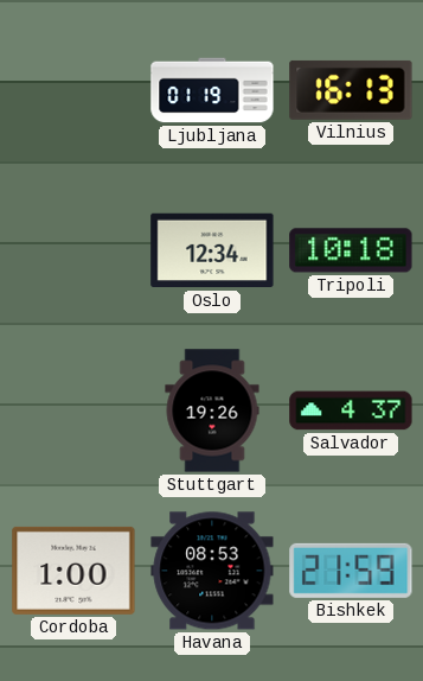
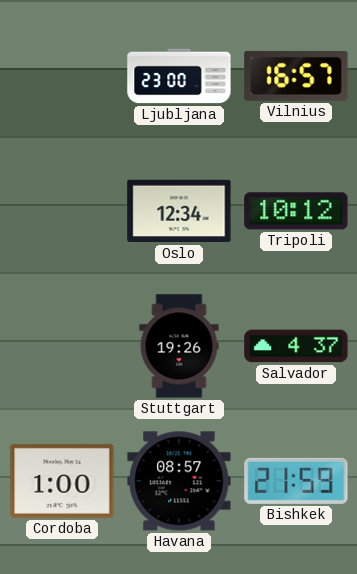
Ljubljana: 01:19 -> 23:00
Vilnius: 16:13 -> 16:57
Tripoli: 10:18 -> 10:12
Havana: 08:53 -> 08:57
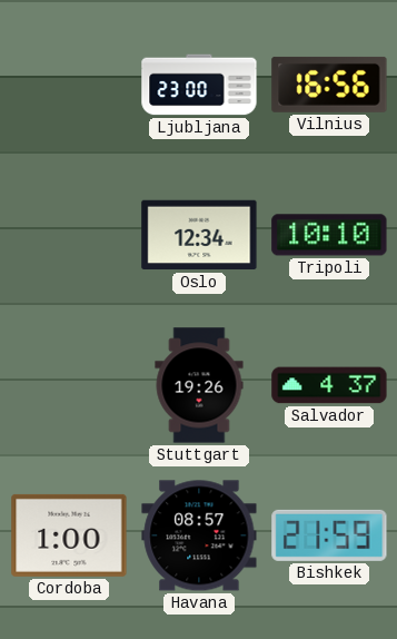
Vilnius: 16:57 -> 16:56
Tripoli: 10:12 -> 10:10
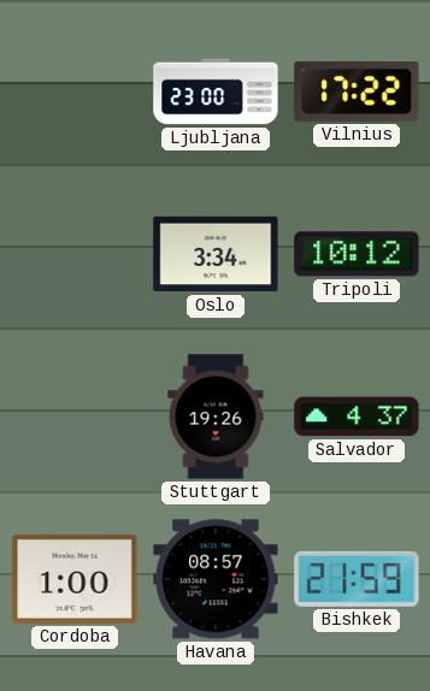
Vilnius: 16:56 -> 17:22
Oslo: 12:34 -> 3:34
Tripoli: 10:10 -> 10:12
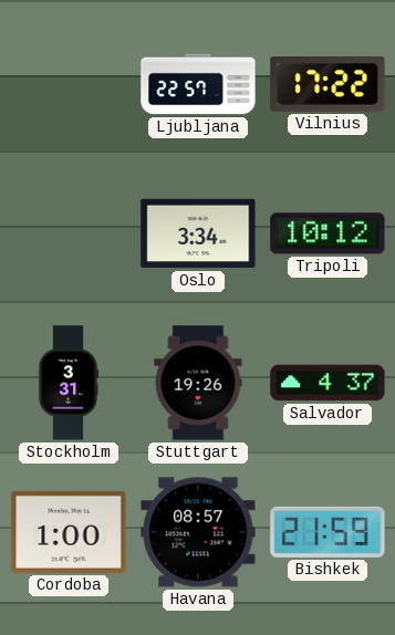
Ljubljana: 23:00 -> 22:57
Stockholm: none -> 3:31
